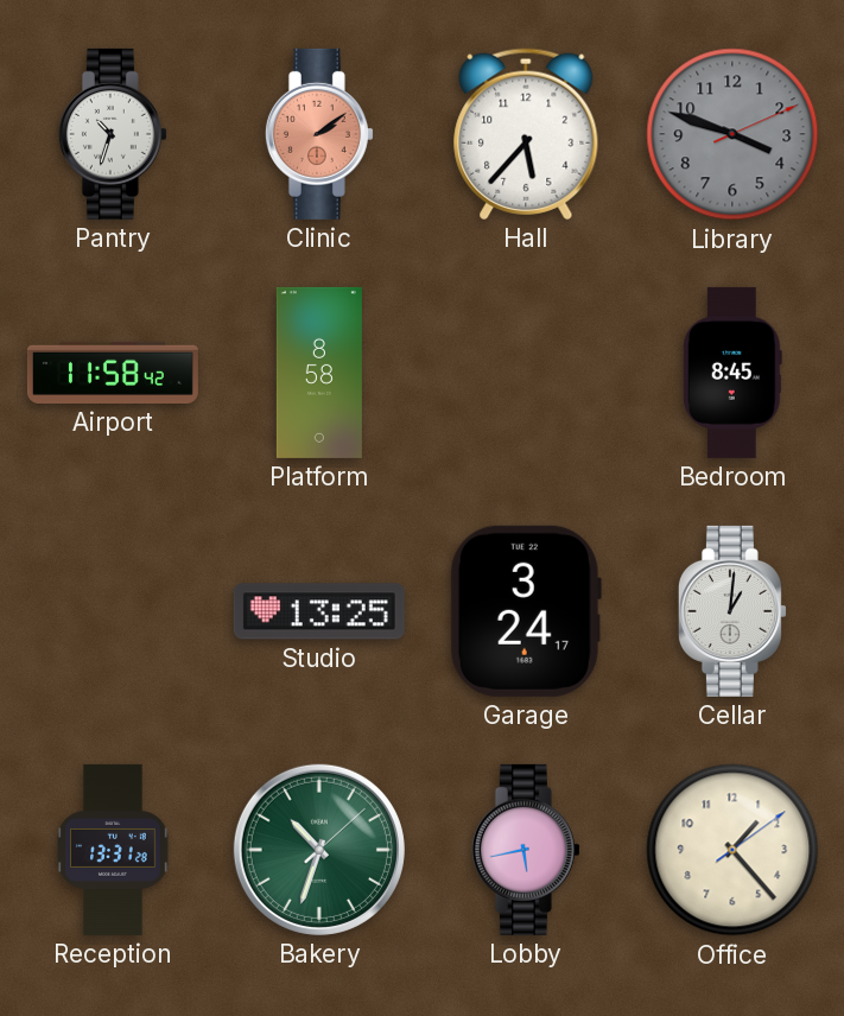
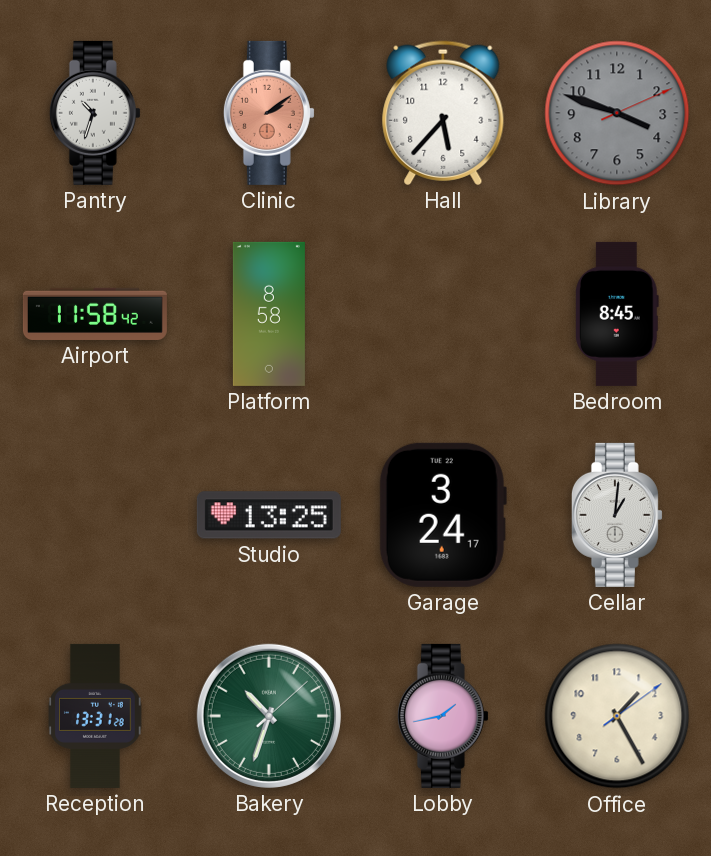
Lobby: 5:43 -> 1:43
Office: 1:23 -> 1:25
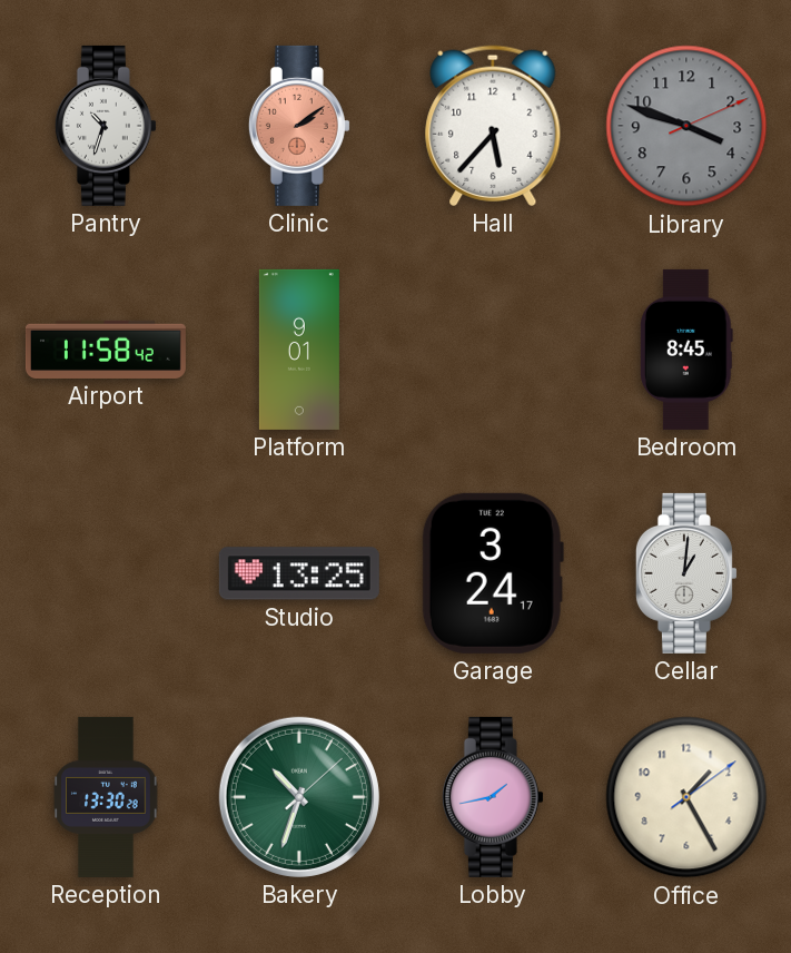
Platform: 8:58 -> 9:01
Reception: 13:31 -> 13:30
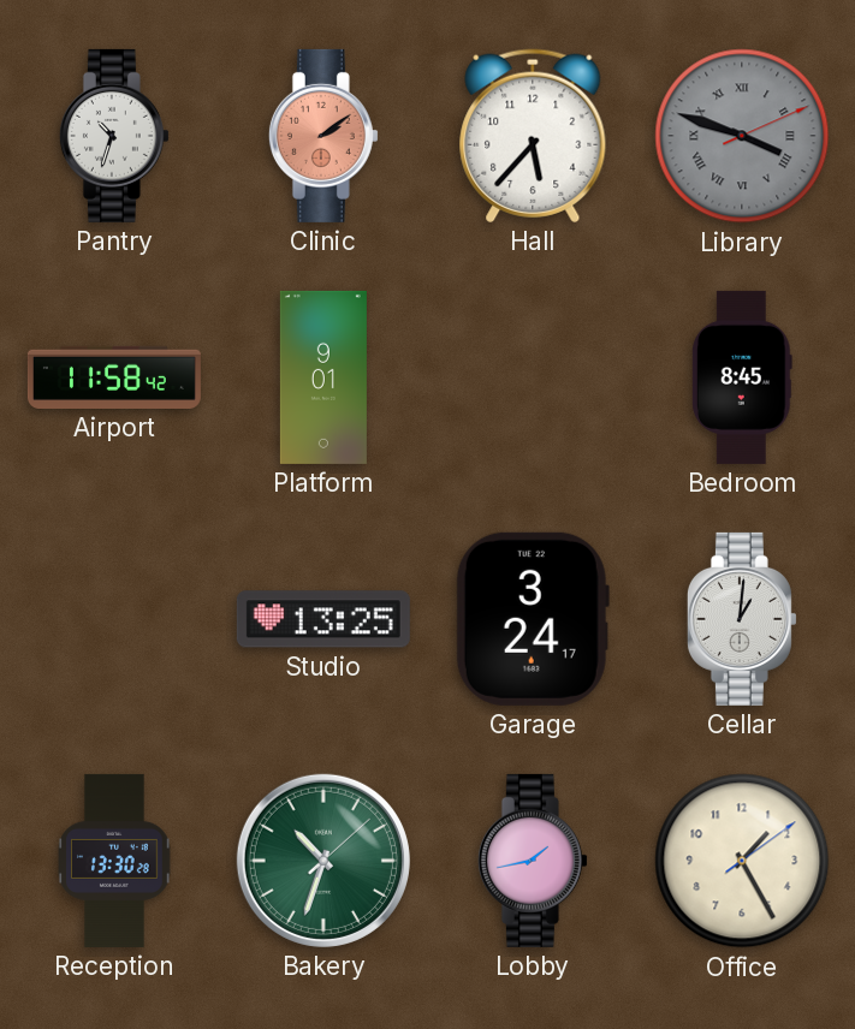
Library numerals: Arabic -> Roman
